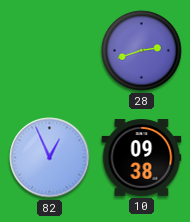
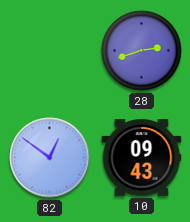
82: 12:56 -> 12:51
10: 09:38 -> 09:43
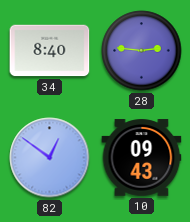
34: none -> 8:40
28: 2:42 -> 2:46
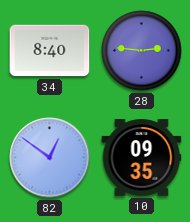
10: 09:43 -> 09:35
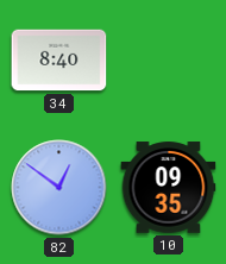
28: 2:46 -> none
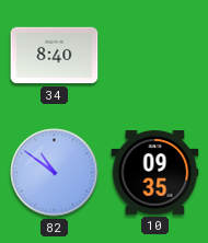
82: 12:51 -> 10:51
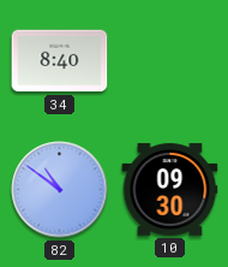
10: 09:35 -> 09:30
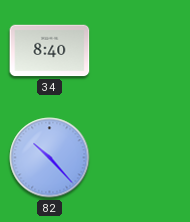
82: 10:51 -> 10:23
10: 09:30 -> none
